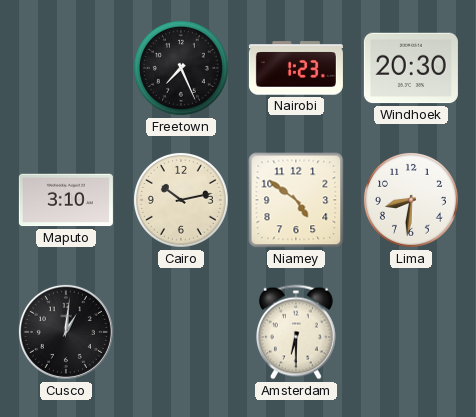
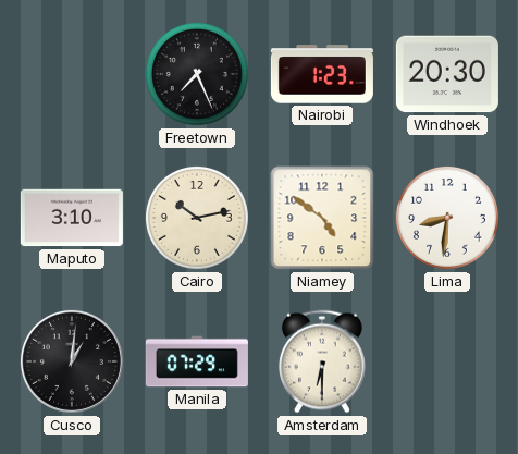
Manila: none -> 07:29
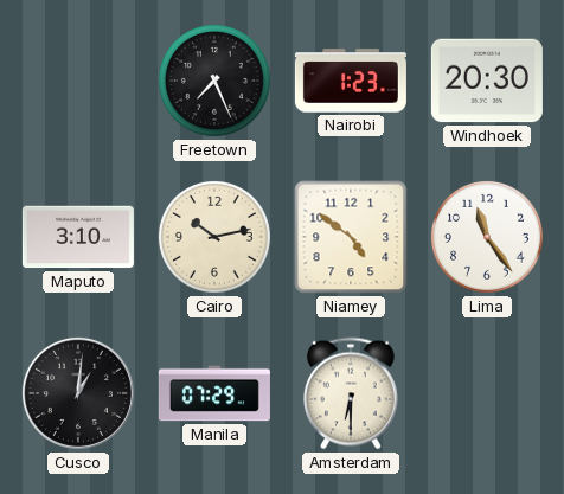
Lima: 8:31 -> 11:24
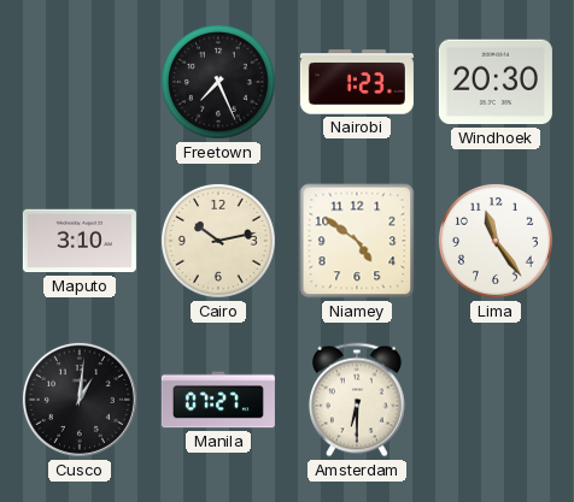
Manila: 07:29 -> 07:27
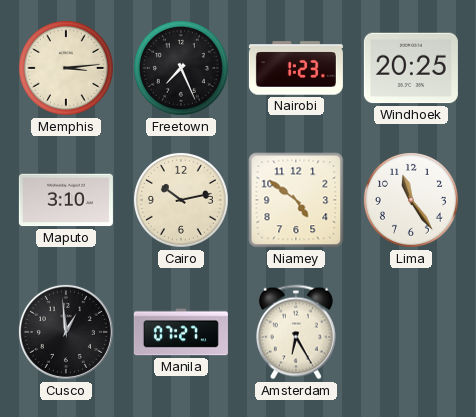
Memphis: none -> 3:14
Windhoek: 20:30 -> 20:25
Cusco: 1:01 -> 12:59
Amsterdam: 6:30 -> 6:25
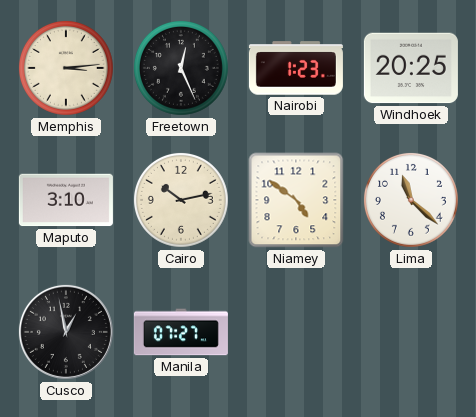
Freetown: 7:26 -> 12:26
Lima: 11:24 -> 11:22
Cusco: 12:59 -> 12:58
Amsterdam: 6:25 -> none
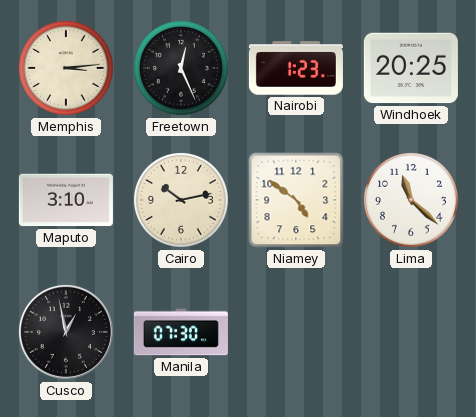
Manila: 07:27 -> 07:30
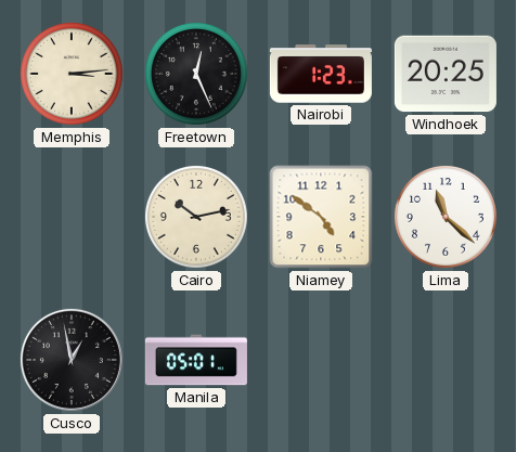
Maputo: 3:10 -> none
Manila: 07:30 -> 05:01
